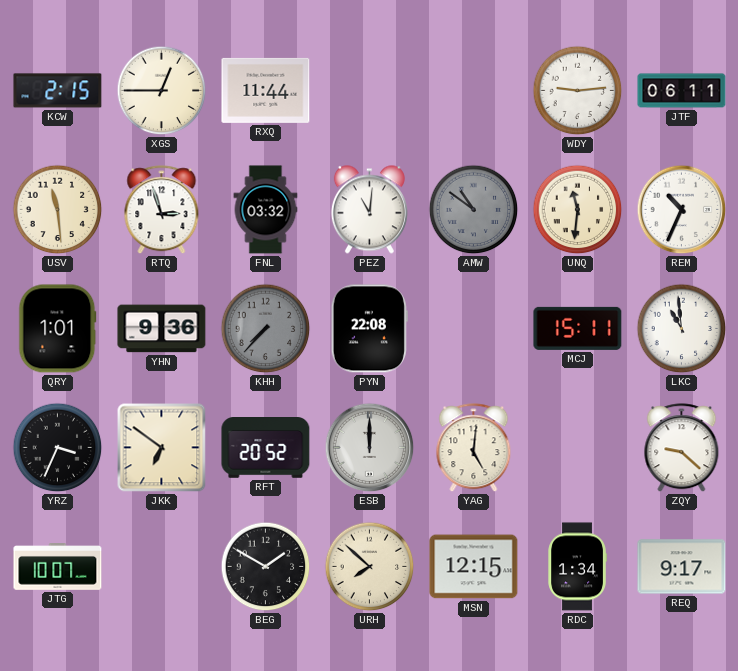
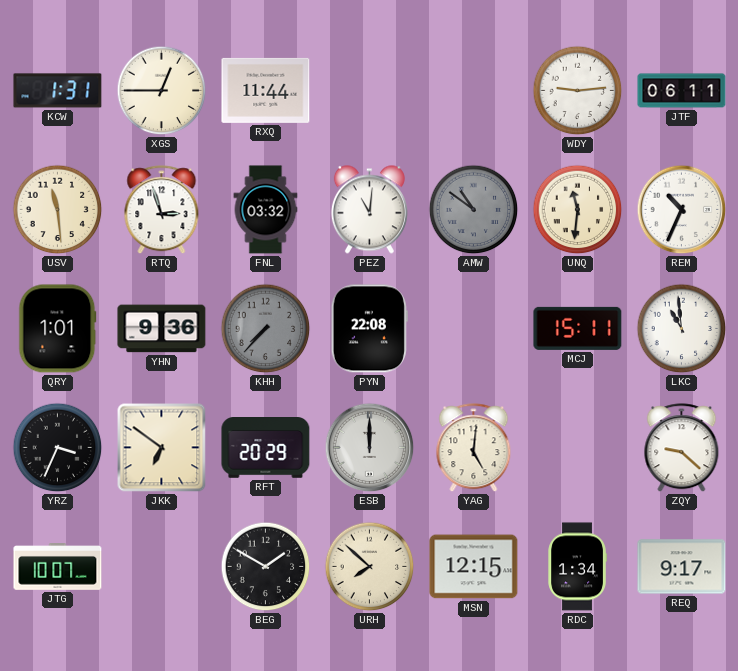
KCW: 2:15 -> 1:31
RFT: 20:52 -> 20:29
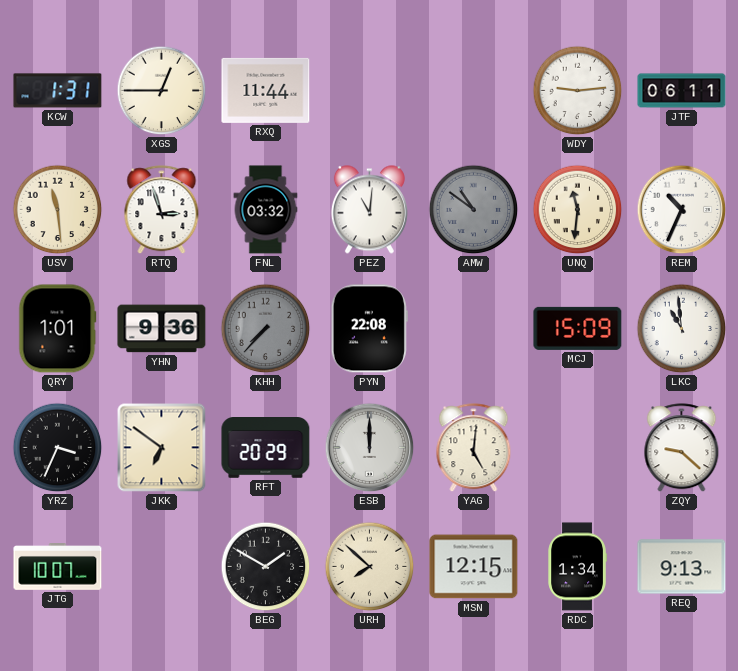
MCJ: 15:11 -> 15:09
REQ: 9:17 -> 9:13
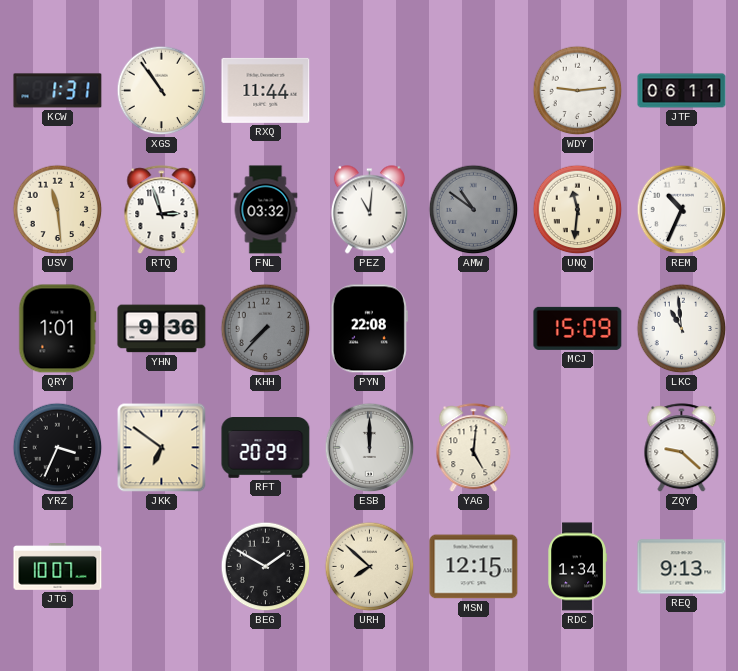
XGS: 12:45 -> 10:54
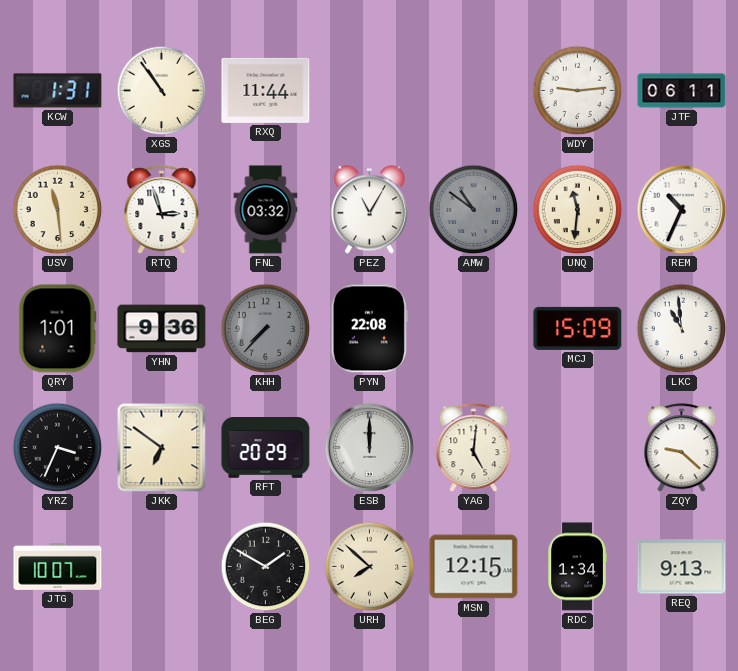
PEZ: 11:01 -> 11:05
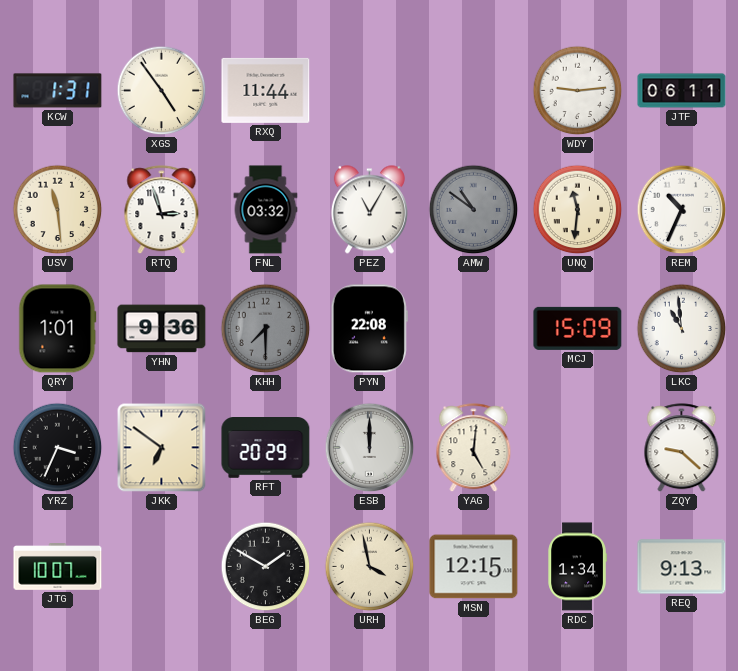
XGS: 10:54 -> 4:54
KHH: 7:37 -> 7:30
URH: 7:52 -> 3:58
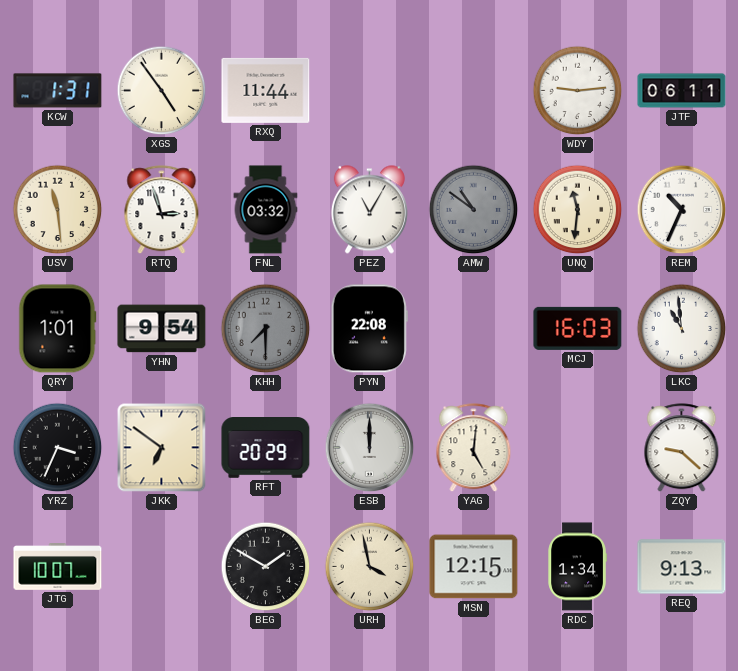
YHN: 9:36 -> 9:54
MCJ: 15:09 -> 16:03
